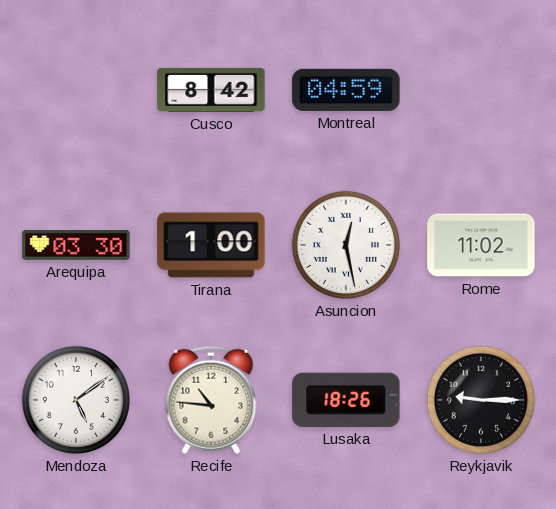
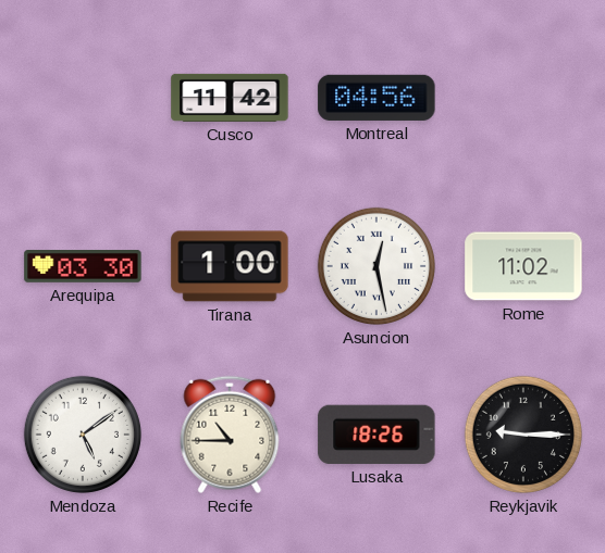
Cusco: 8:42 -> 11:42
Montreal: 04:59 -> 04:56
Recife: 10:46 -> 10:45
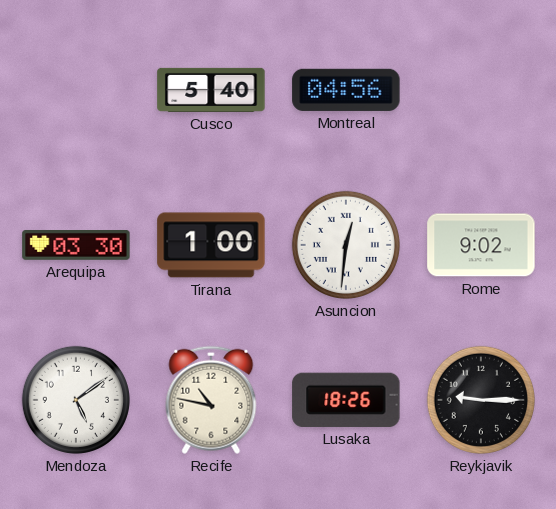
Cusco: 11:42 -> 5:40
Asuncion: 12:28 -> 12:31
Rome: 11:02 -> 9:02
Recife: 10:45 -> 10:47
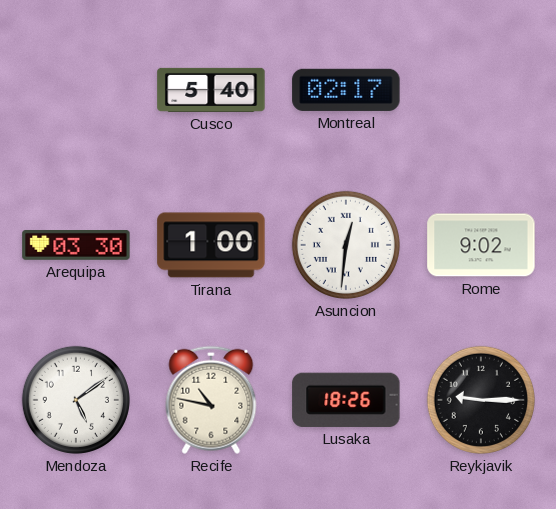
Montreal: 04:56 -> 02:17
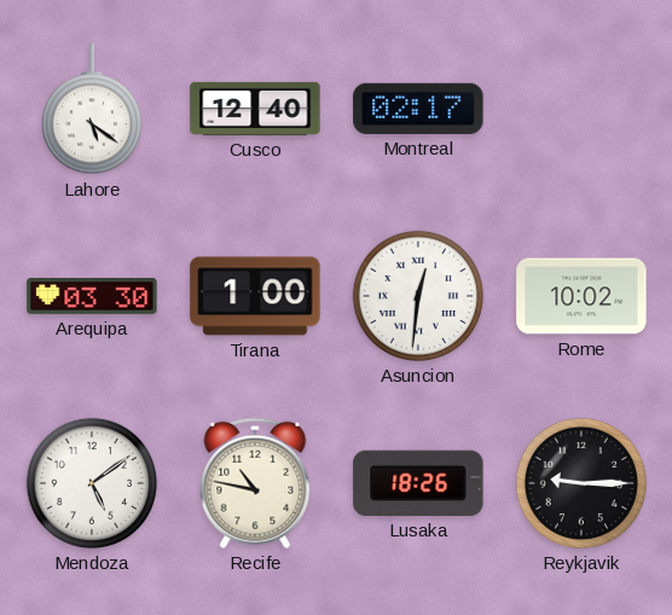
Lahore: none -> 5:21
Cusco: 5:40 -> 12:40
Rome: 9:02 -> 10:02
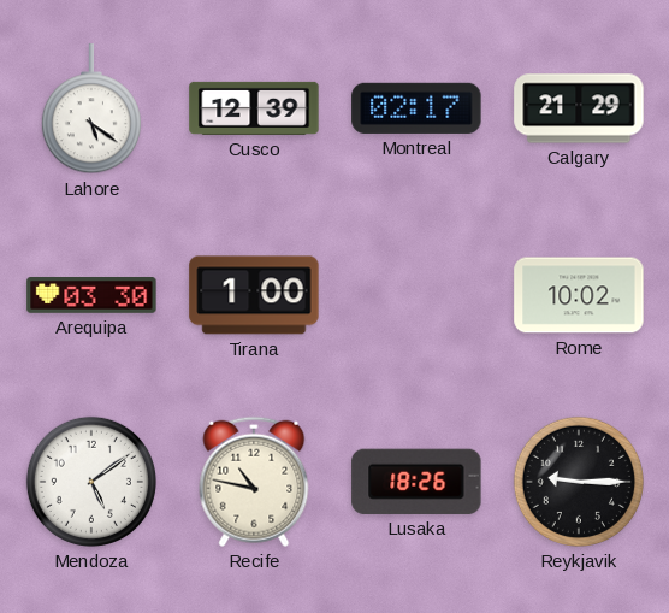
Cusco: 12:40 -> 12:39
Calgary: none -> 21:29
Asuncion: 12:31 -> none
